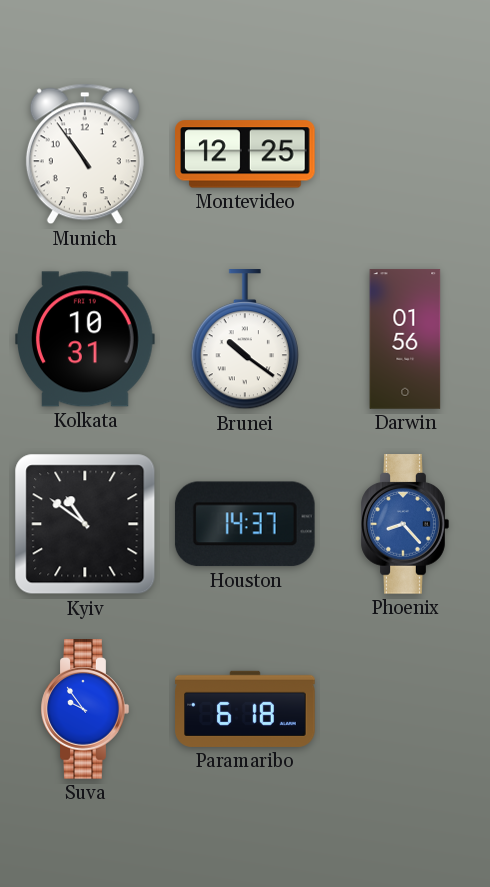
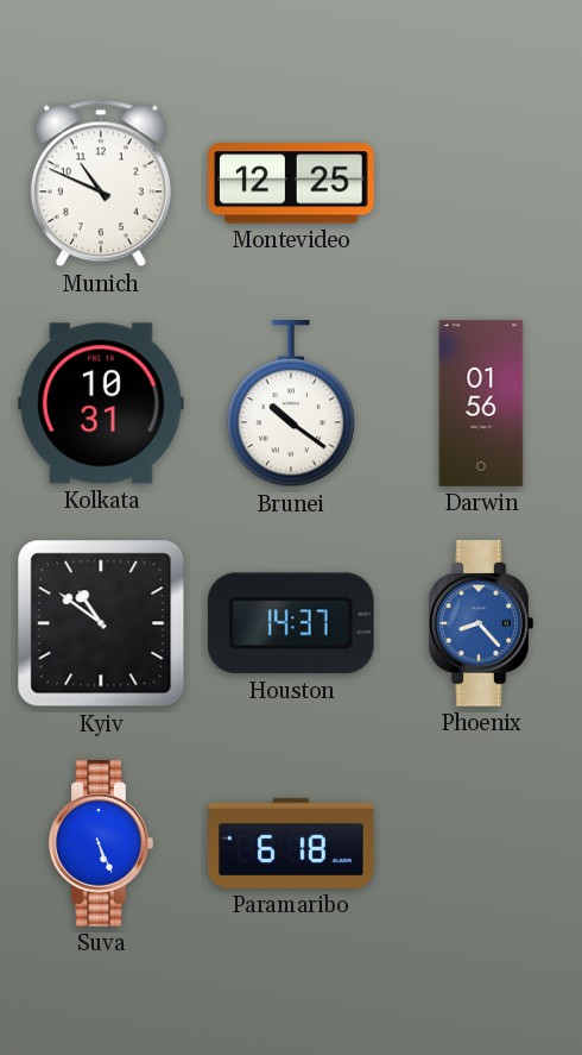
Munich: 10:54 -> 10:49
Suva: 9:54 -> 5:26
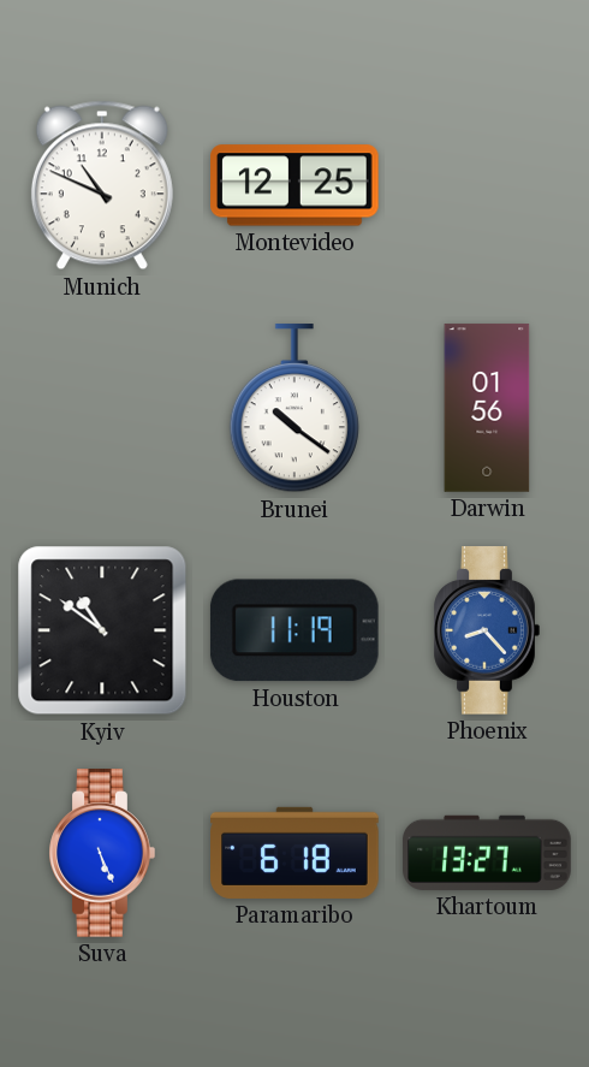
Kolkata: 10:31 -> none
Houston: 14:37 -> 11:19
Khartoum: none -> 13:27
